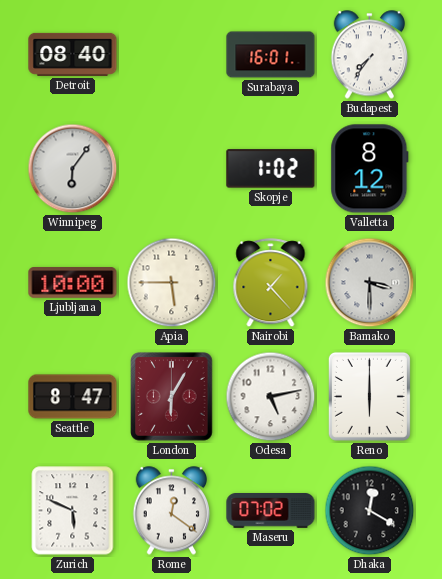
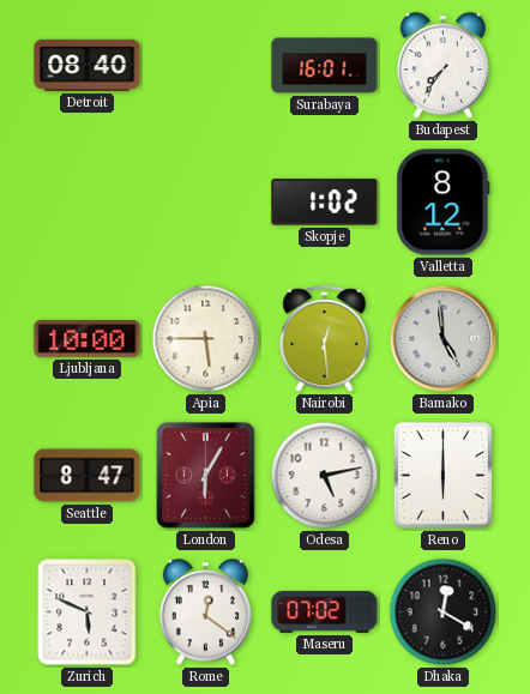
Winnipeg: 6:06 -> none
Nairobi: 1:23 -> 12:29
Bamako: 3:30 -> 4:59
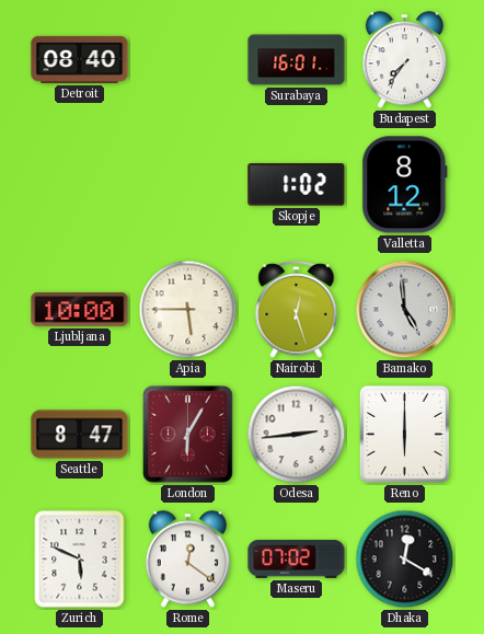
Nairobi: 12:29 -> 12:27
Odesa: 5:13 -> 2:44
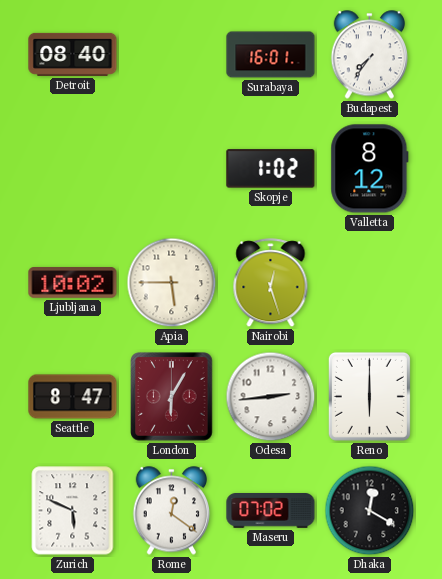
Ljubljana: 10:00 -> 10:02
Bamako: 4:59 -> none
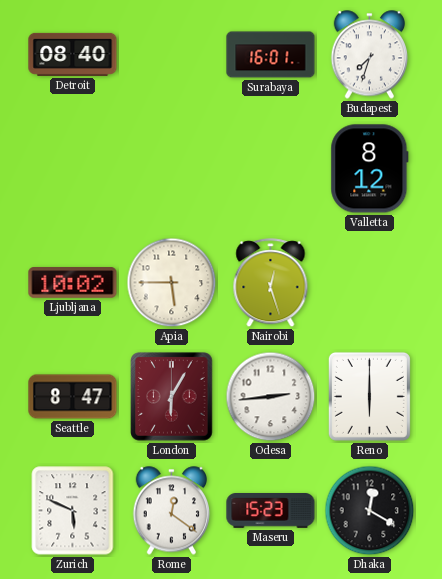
Budapest: 7:36 -> 7:33
Skopje: 1:02 -> none
Maseru: 07:02 -> 15:23
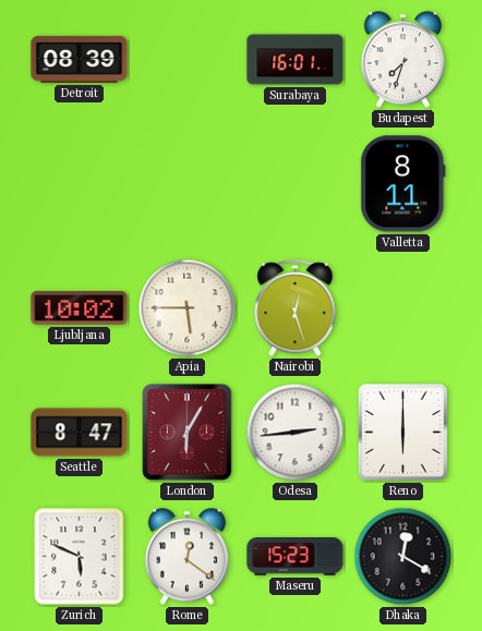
Detroit: 08:40 -> 08:39
Valletta: 8:12 -> 8:11
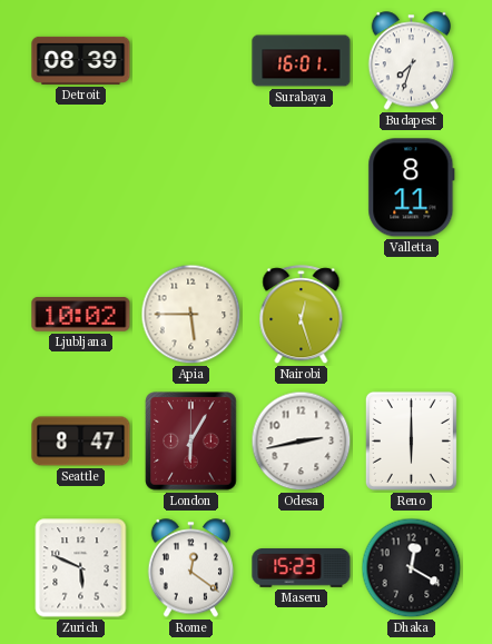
Odesa: 2:44 -> 2:43
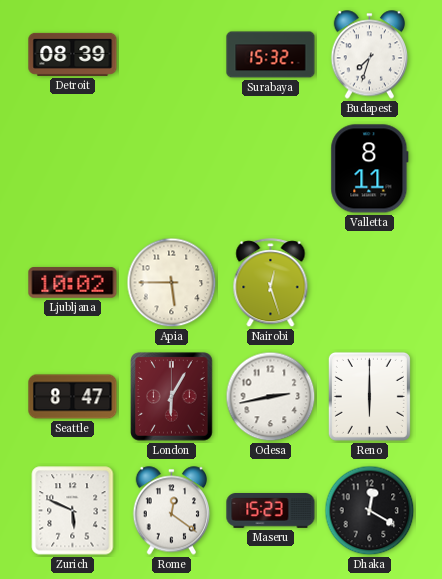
Surabaya: 16:01 -> 15:32
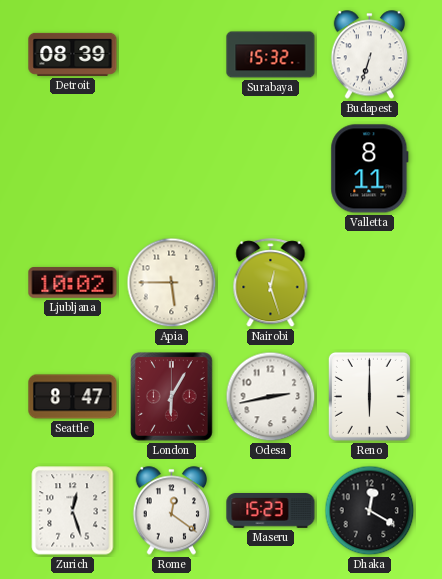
Budapest: 7:33 -> 6:33
Zurich: 5:49 -> 12:27
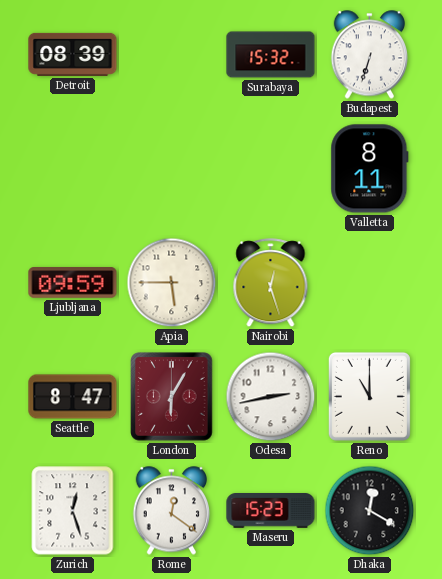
Ljubljana: 10:02 -> 09:59
Reno: 6:00 -> 11:00
